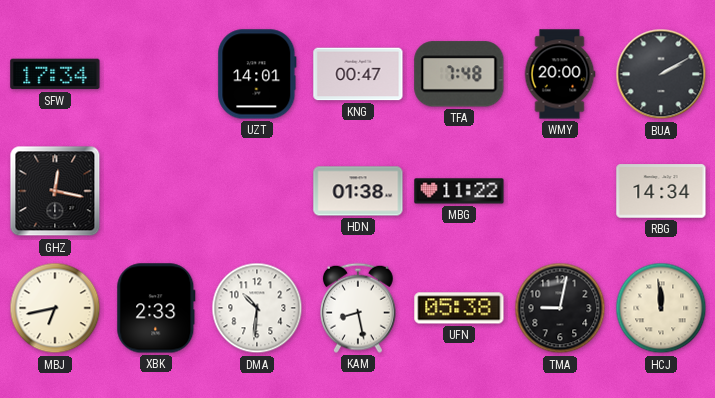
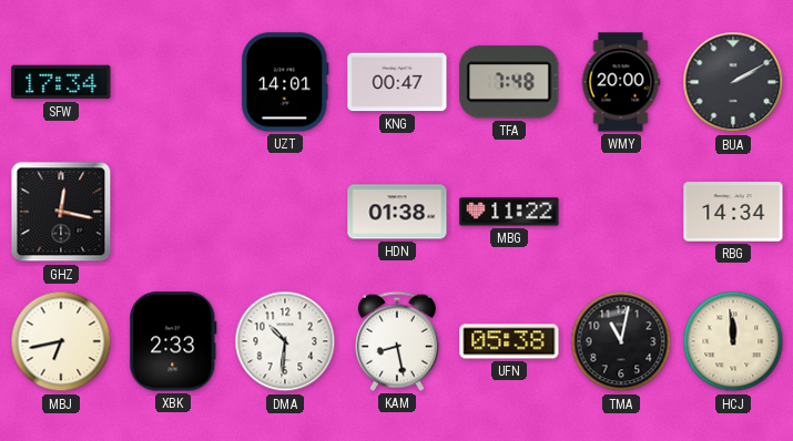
TMA: 9:02 -> 11:02
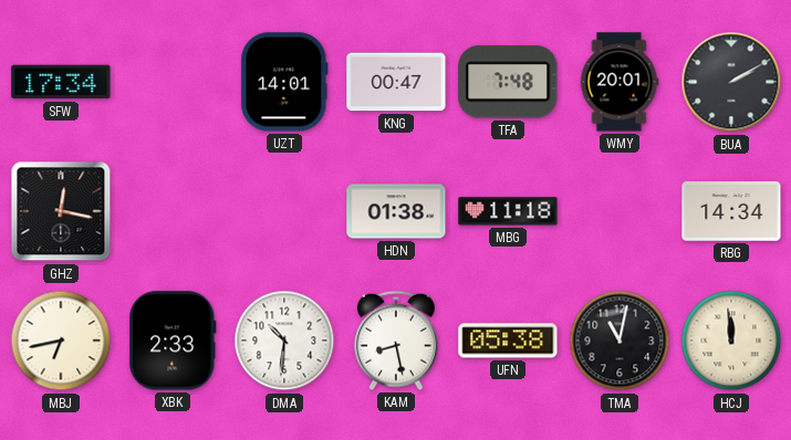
WMY: 20:00 -> 20:01
MBG: 11:22 -> 11:18
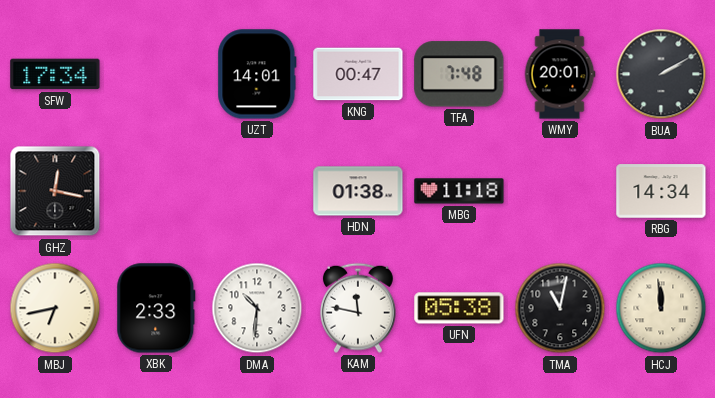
KAM: 8:28 -> 11:47
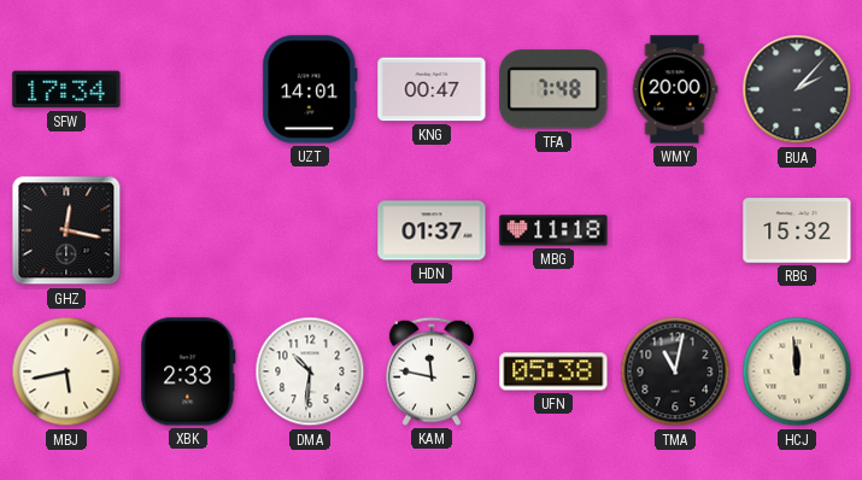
WMY: 20:01 -> 20:00
BUA: 2:10 -> 2:07
HDN: 01:38 -> 01:37
RBG: 14:34 -> 15:32
MBJ: 6:43 -> 5:43
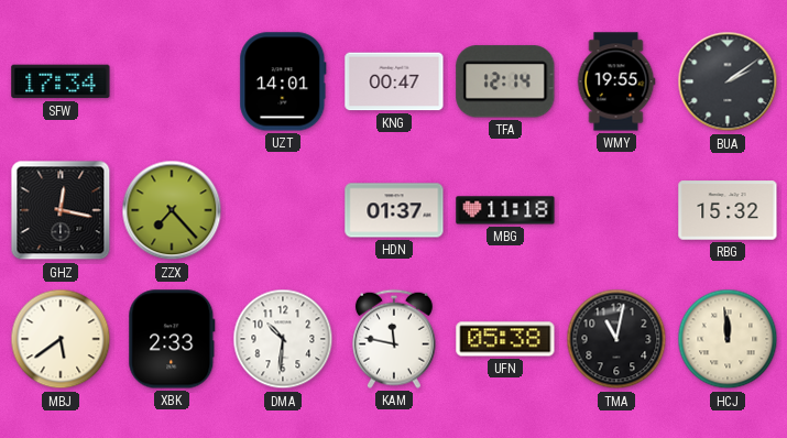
TFA: 7:48 -> 12:14
WMY: 20:00 -> 19:55
BUA: 2:07 -> 2:09
ZZX: none -> 7:23
MBJ: 5:43 -> 5:39
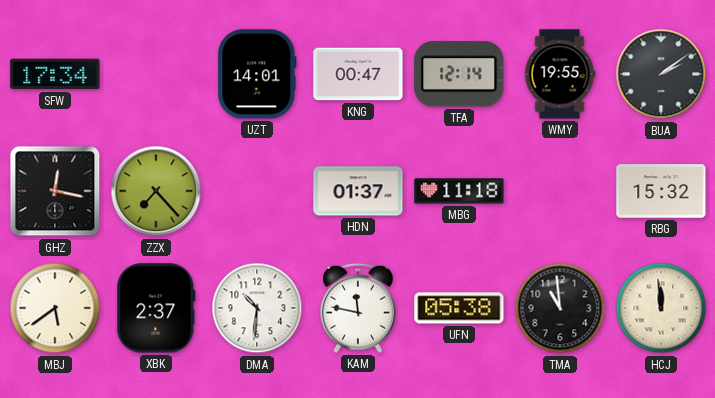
XBK: 2:33 -> 2:37
TMA: 11:02 -> 10:59
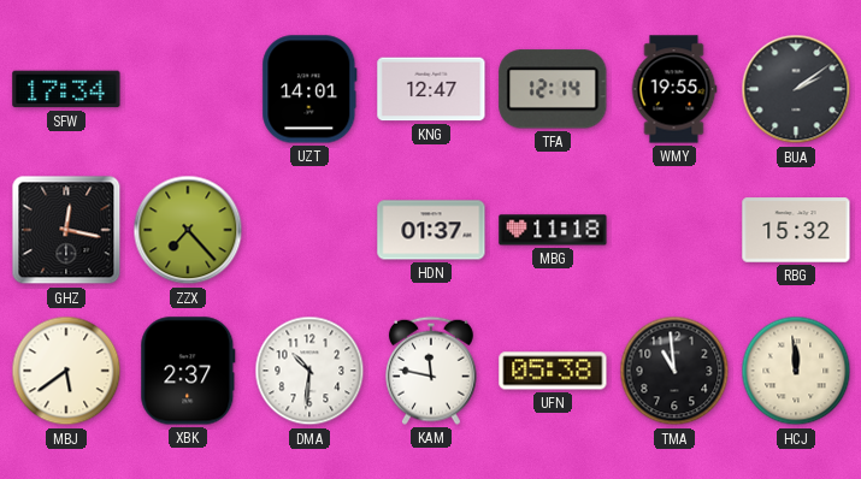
KNG: 00:47 -> 12:47
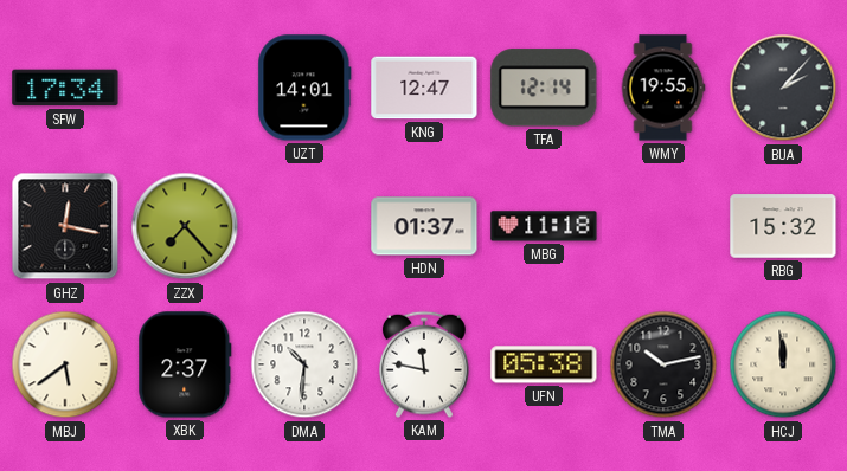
BUA: 2:09 -> 2:07
TMA: 10:59 -> 10:13
